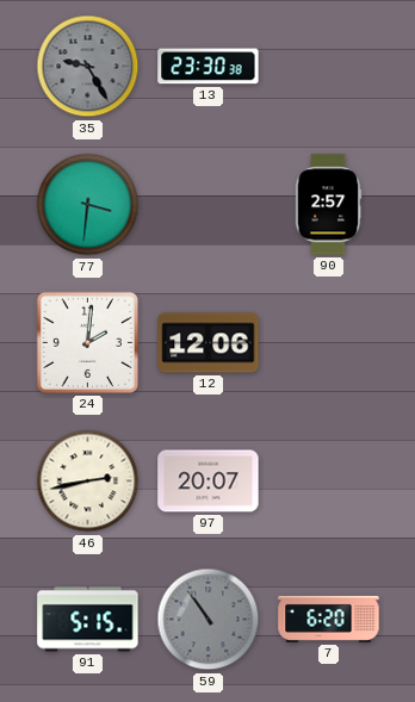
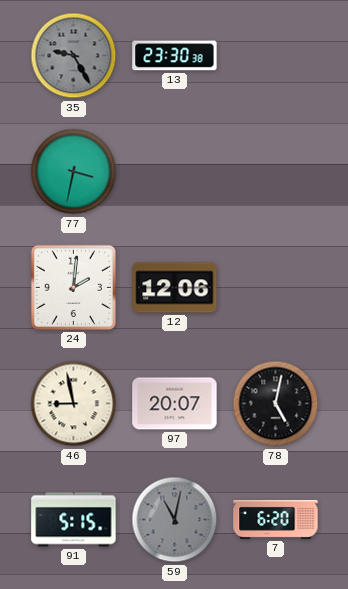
77: 3:31 -> 3:32
90: 2:57 -> none
46: 2:43 -> 8:58
78: none -> 5:02
59: 10:54 -> 11:02
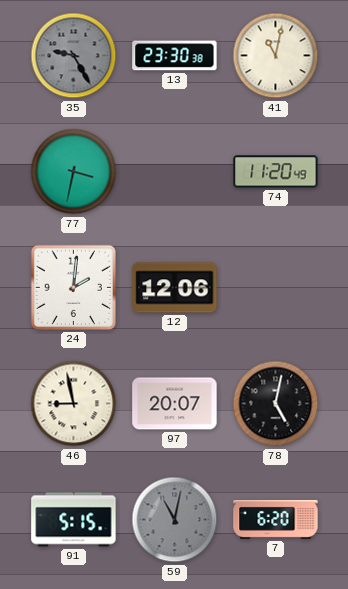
41: none -> 11:02
74: none -> 11:20
